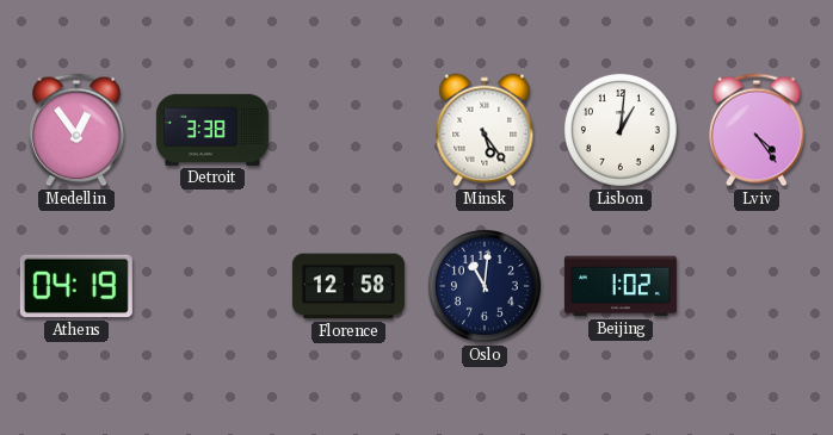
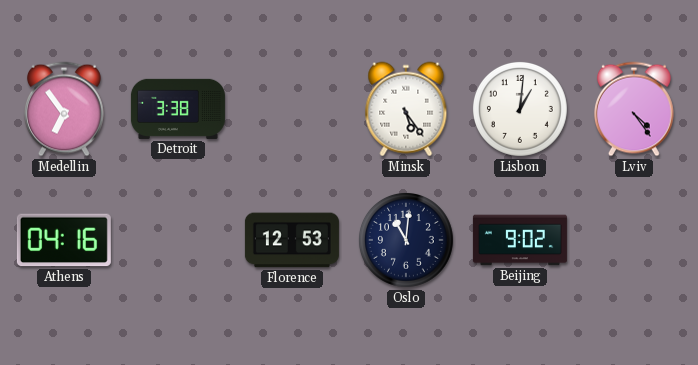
Medellin: 12:54 -> 6:54
Athens: 04:19 -> 04:16
Florence: 12:58 -> 12:53
Beijing: 1:02 -> 9:02
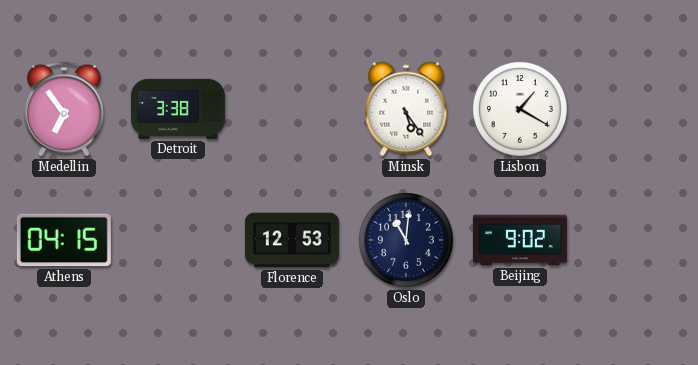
Lisbon: 1:01 -> 1:20
Lviv: 4:24 -> none
Athens: 04:16 -> 04:15
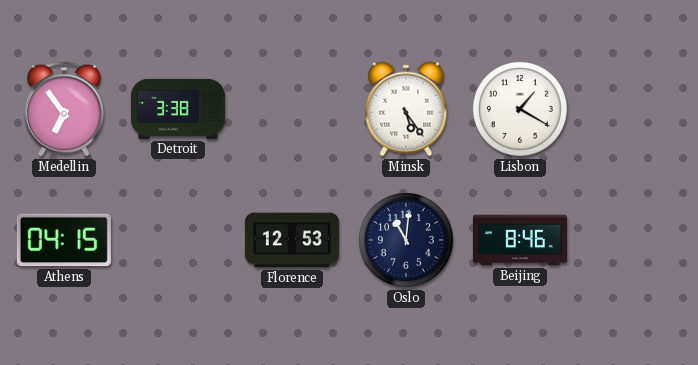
Beijing: 9:02 -> 8:46
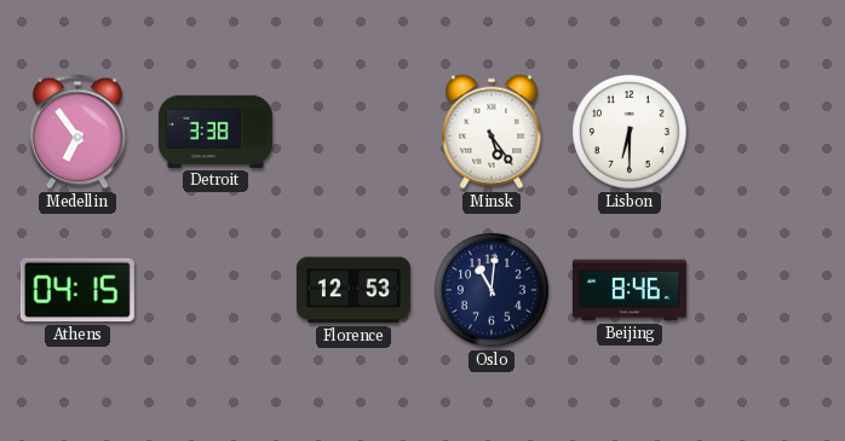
Lisbon: 1:20 -> 6:30
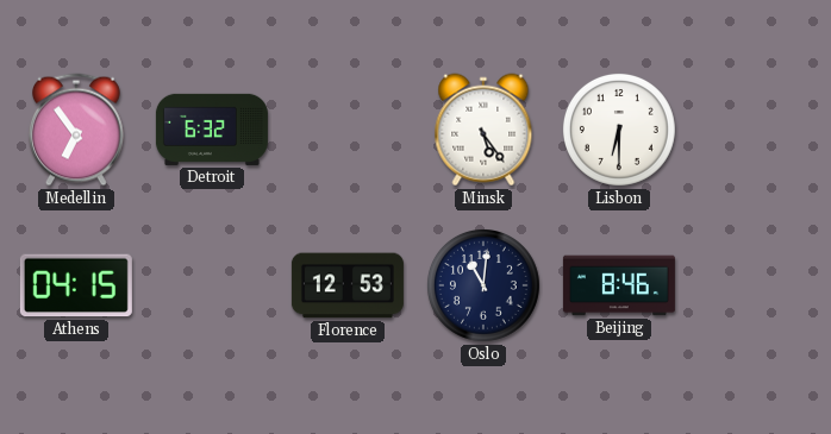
Detroit: 3:38 -> 6:32
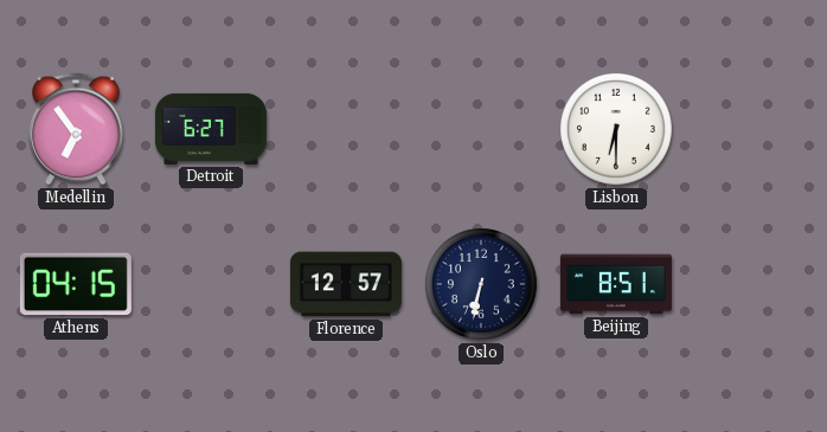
Detroit: 6:32 -> 6:27
Minsk: 5:24 -> none
Florence: 12:53 -> 12:57
Oslo: 11:01 -> 6:32
Beijing: 8:46 -> 8:51
